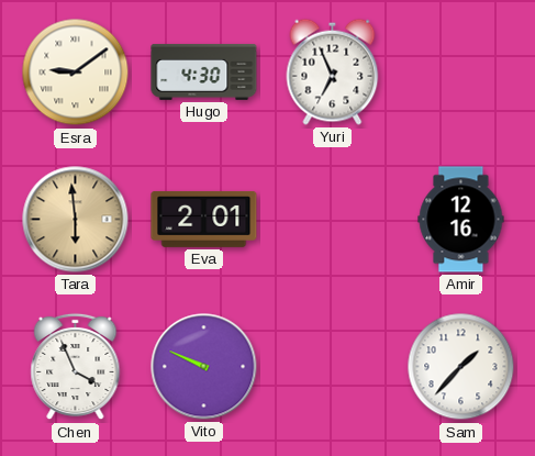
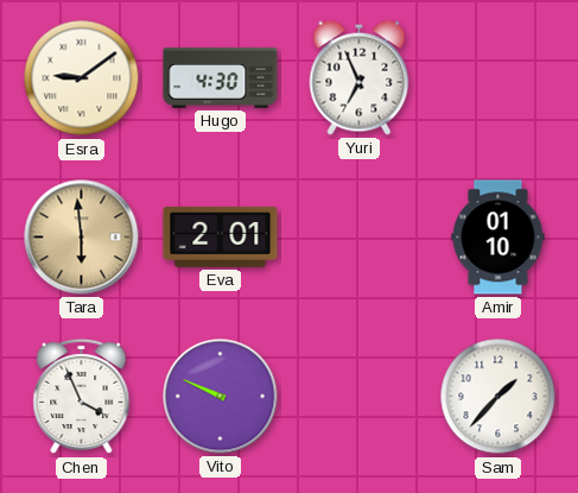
Amir: 12:16 -> 01:10
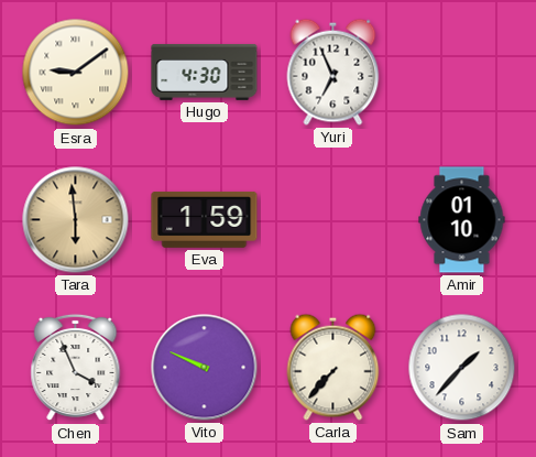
Eva: 2:01 -> 1:59
Carla: none -> 7:37
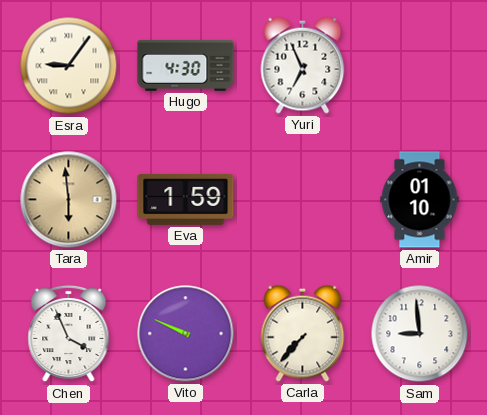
Esra: 9:09 -> 9:06
Sam: 1:37 -> 8:59
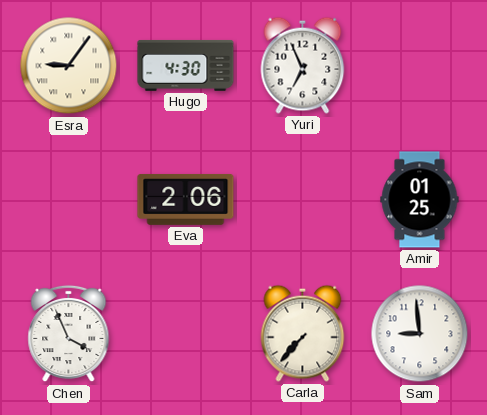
Tara: 5:59 -> none
Eva: 1:59 -> 2:06
Amir: 01:10 -> 01:25
Vito: 9:49 -> none
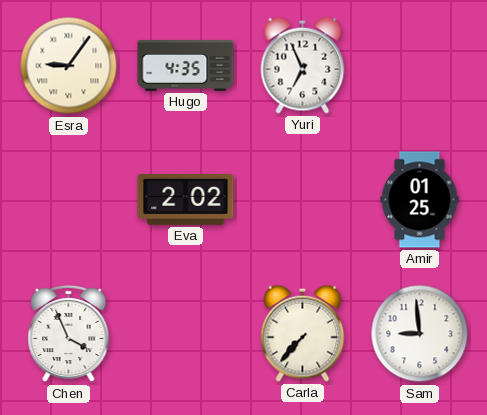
Hugo: 4:30 -> 4:35
Eva: 2:06 -> 2:02
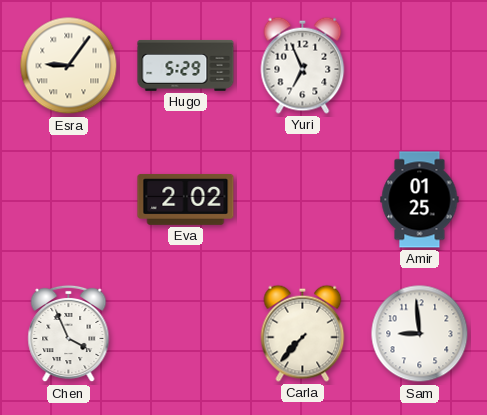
Hugo: 4:35 -> 5:29
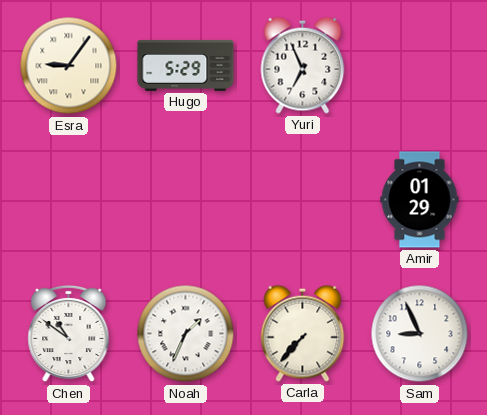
Eva: 2:02 -> none
Amir: 01:25 -> 01:29
Chen: 3:56 -> 10:51
Noah: none -> 1:34
Sam: 8:59 -> 8:56
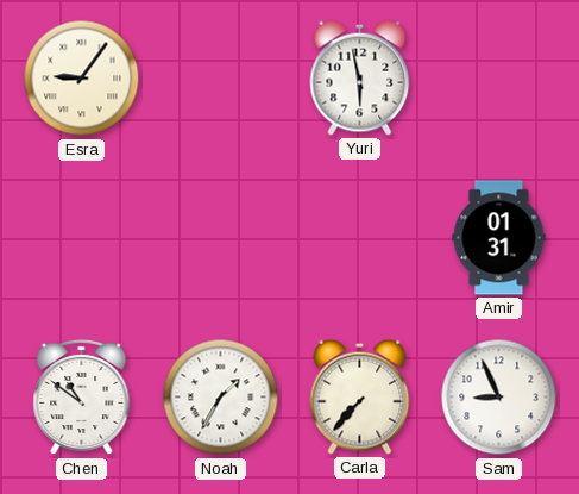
Hugo: 5:29 -> none
Yuri: 6:56 -> 5:58
Amir: 01:29 -> 01:31
Noah: 1:34 -> 1:35
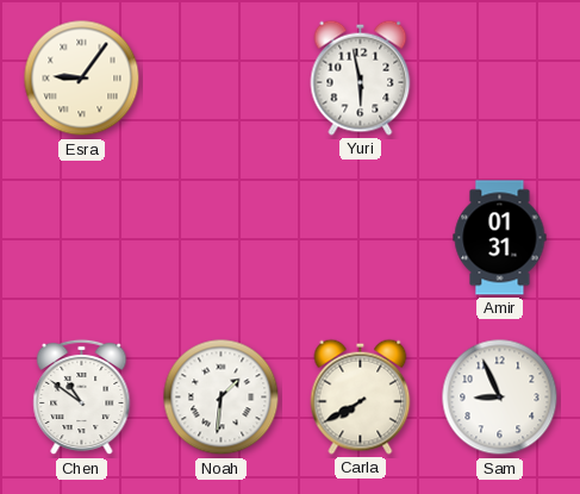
Noah: 1:35 -> 1:31
Carla: 7:37 -> 7:40
